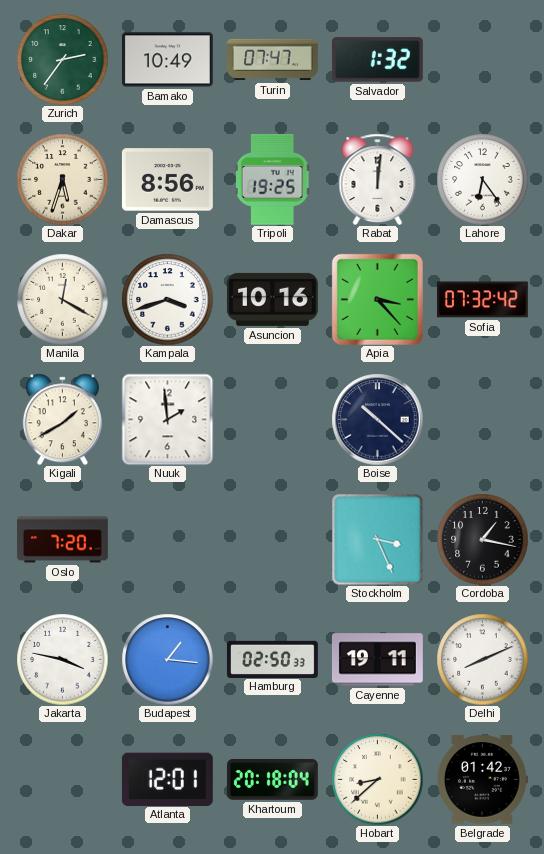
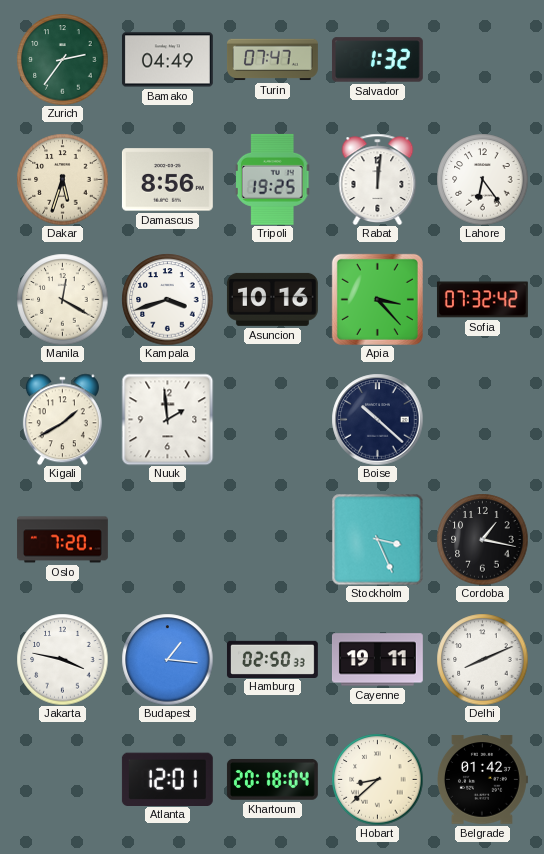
Bamako: 10:49 -> 04:49
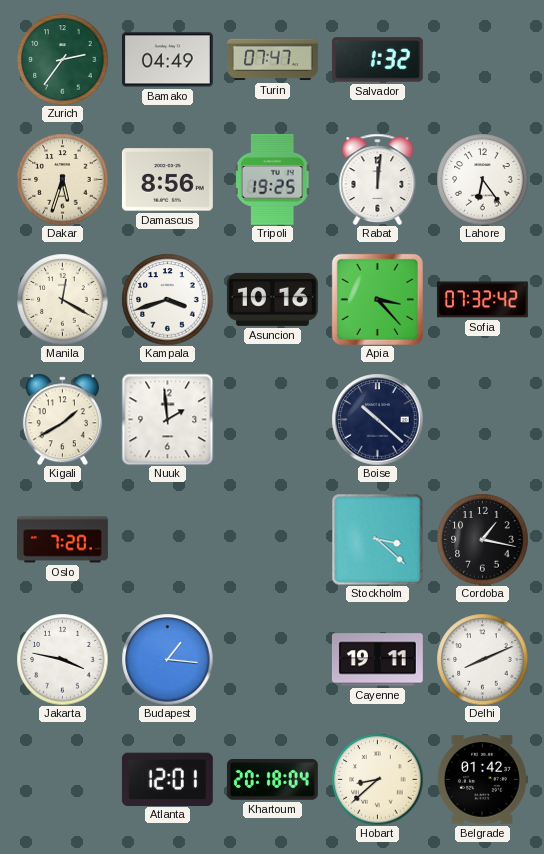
Stockholm: 3:26 -> 3:22
Hamburg: 02:50 -> none
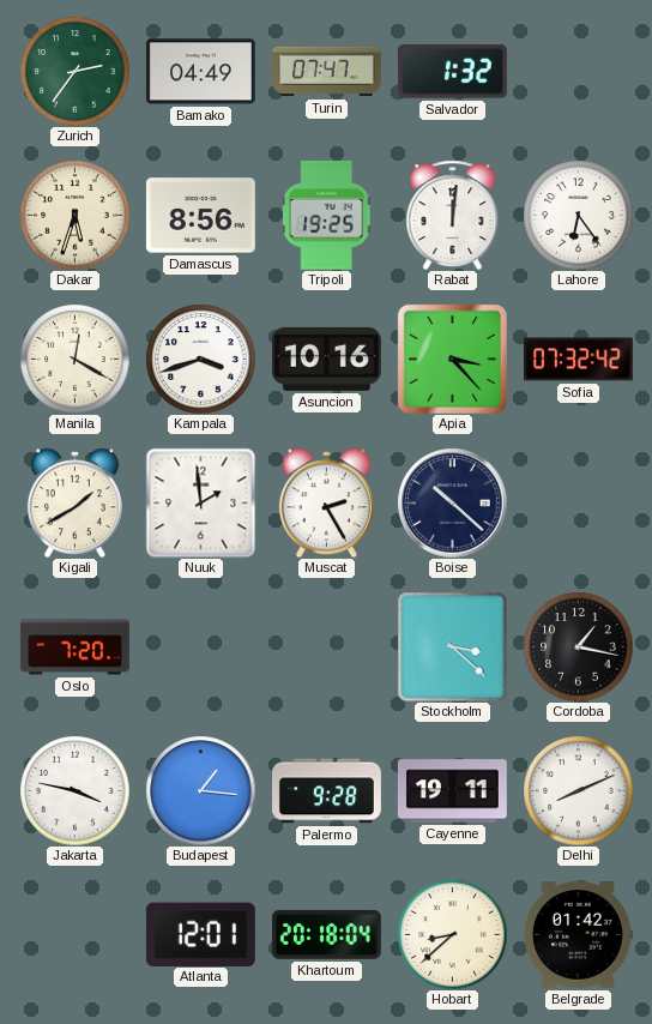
Muscat: none -> 2:25
Palermo: none -> 9:28
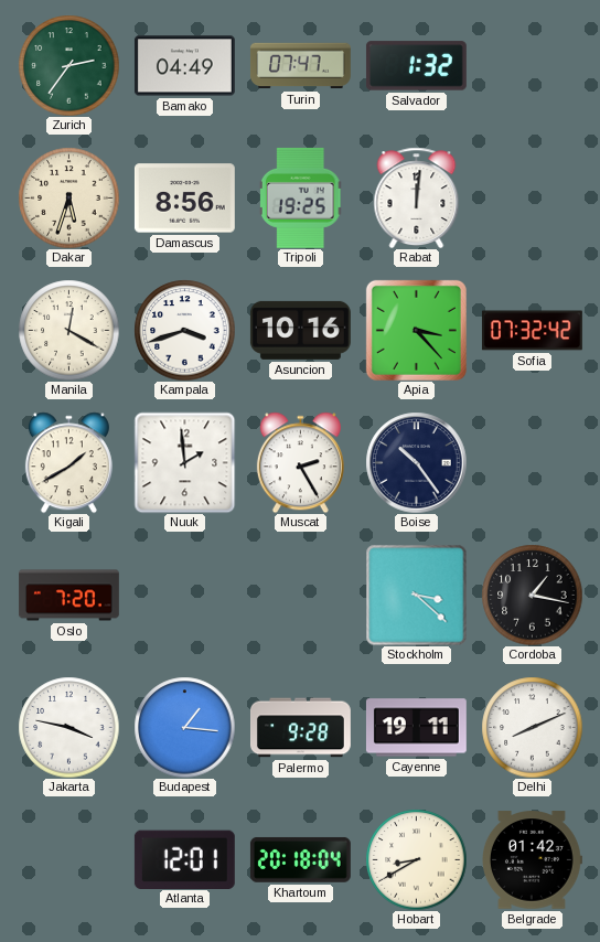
Lahore: 6:24 -> none
Boise: 10:22 -> 10:24
Hobart: 8:38 -> 8:40
